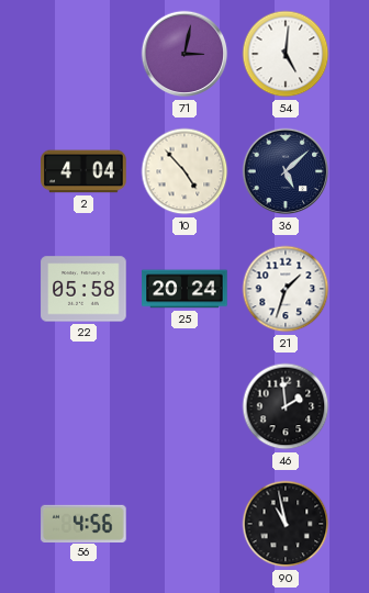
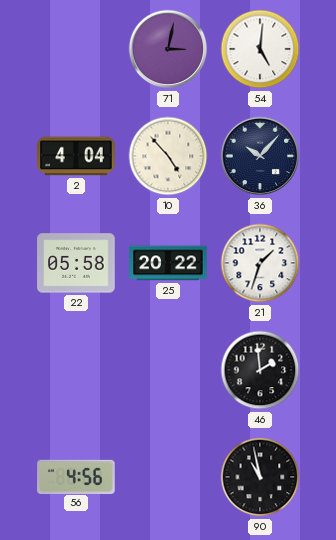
36: 5:08 -> 10:07
25: 20:24 -> 20:22
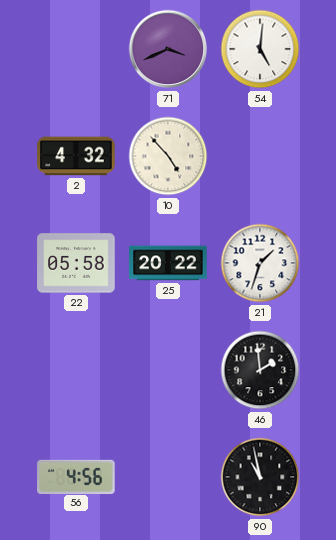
71: 3:02 -> 3:41
2: 4:04 -> 4:32
36: 10:07 -> none
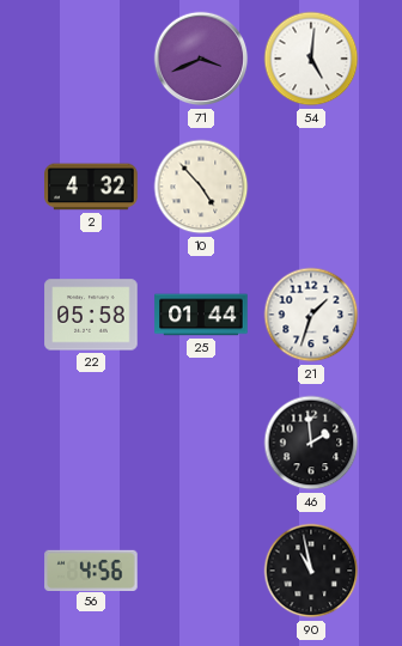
25: 20:22 -> 01:44
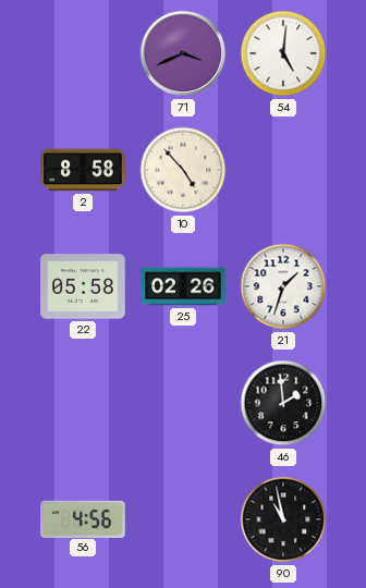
2: 4:32 -> 8:58
25: 01:44 -> 02:26
